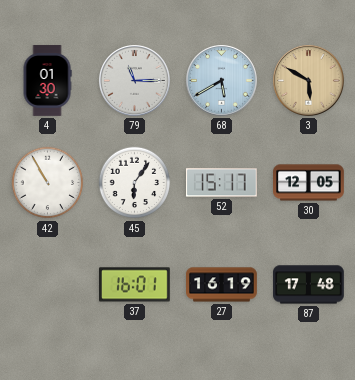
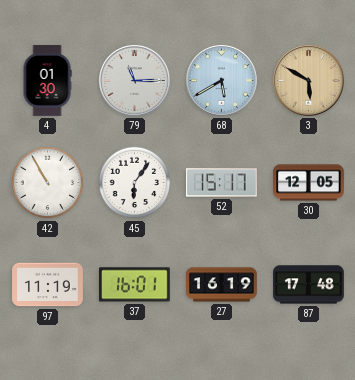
97: none -> 11:19
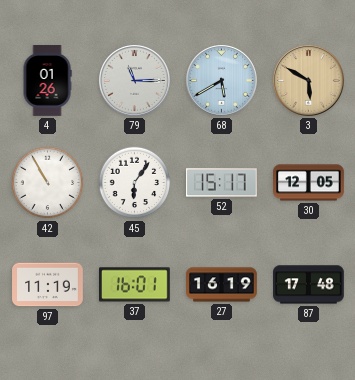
4: 01:30 -> 01:26
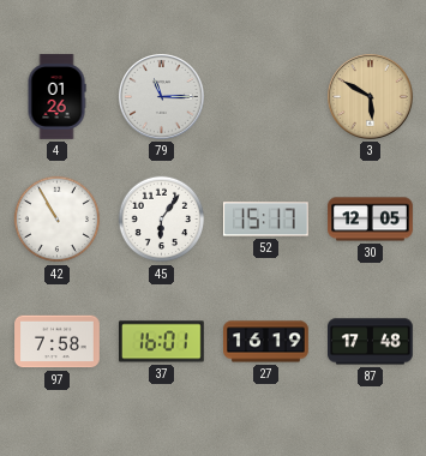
68: 5:40 -> none
97: 11:19 -> 7:58
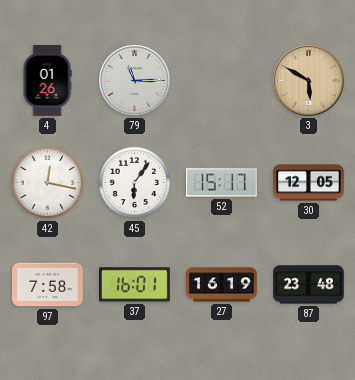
42: 10:55 -> 12:17
87: 17:48 -> 23:48
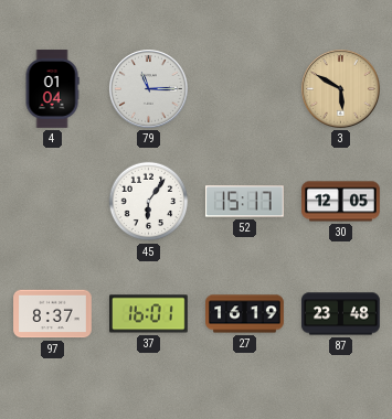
4: 01:26 -> 01:04
42: 12:17 -> none
97: 7:58 -> 8:37
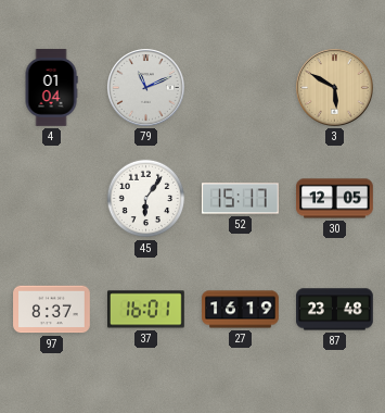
79: 11:15 -> 11:11
